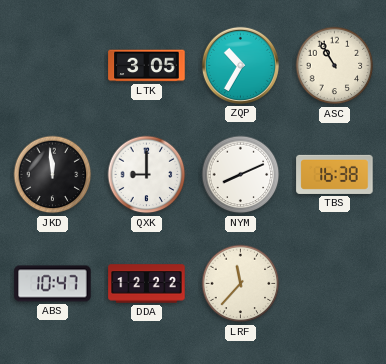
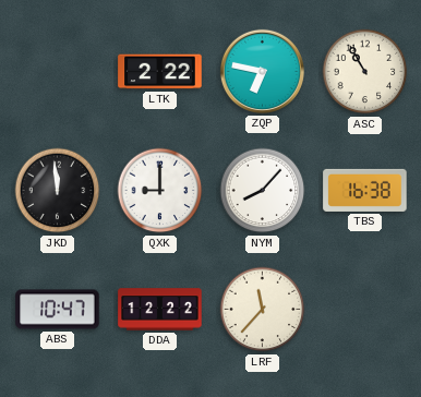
LTK: 3:05 -> 2:22
ZQP: 10:35 -> 6:47
NYM: 8:11 -> 8:07
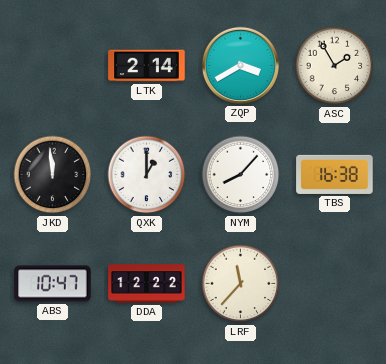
LTK: 2:22 -> 2:14
ZQP: 6:47 -> 3:40
ASC: 10:55 -> 1:55
QXK: 9:00 -> 1:00
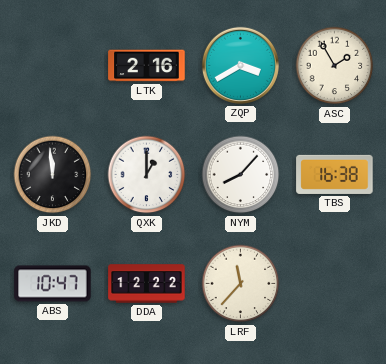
LTK: 2:14 -> 2:16
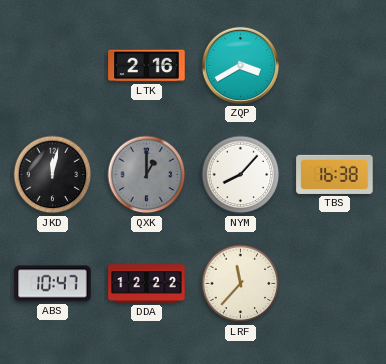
ASC: 1:55 -> none
JKD: 11:59 -> 12:02
QXK dial: white -> grey
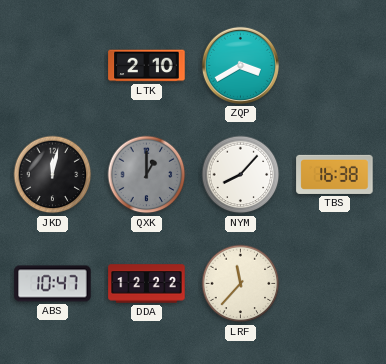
LTK: 2:16 -> 2:10
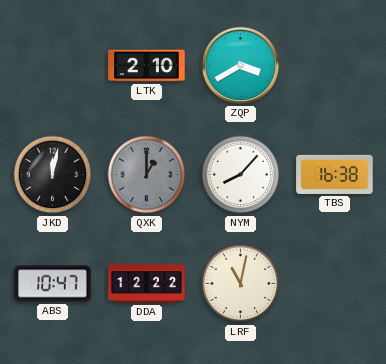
LRF: 11:37 -> 11:02
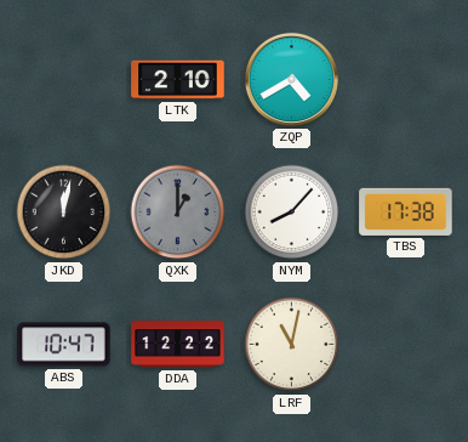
ZQP: 3:40 -> 4:40
TBS: 16:38 -> 17:38
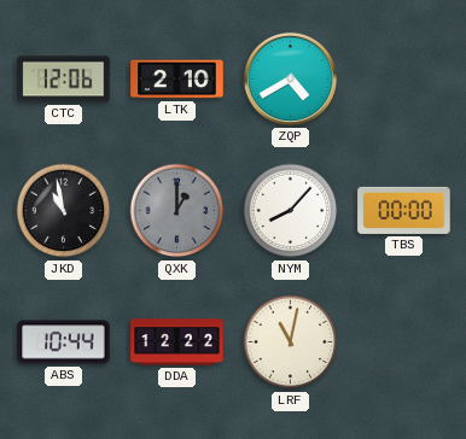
CTC: none -> 12:06
JKD: 12:02 -> 10:58
TBS: 17:38 -> 00:00
ABS: 10:47 -> 10:44
